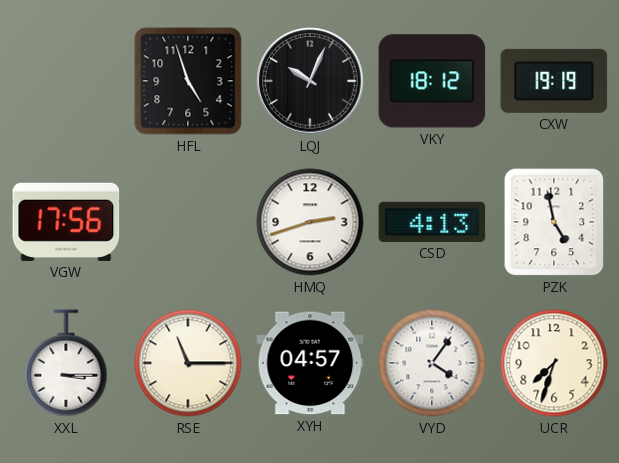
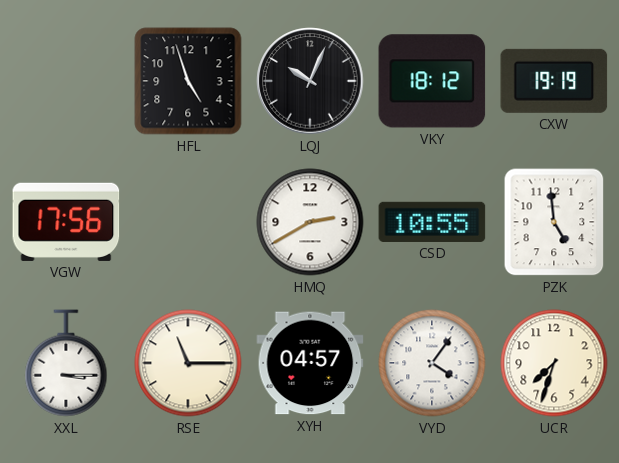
HMQ: 2:42 -> 2:40
CSD: 4:13 -> 10:55
PZK: 4:58 -> 4:59
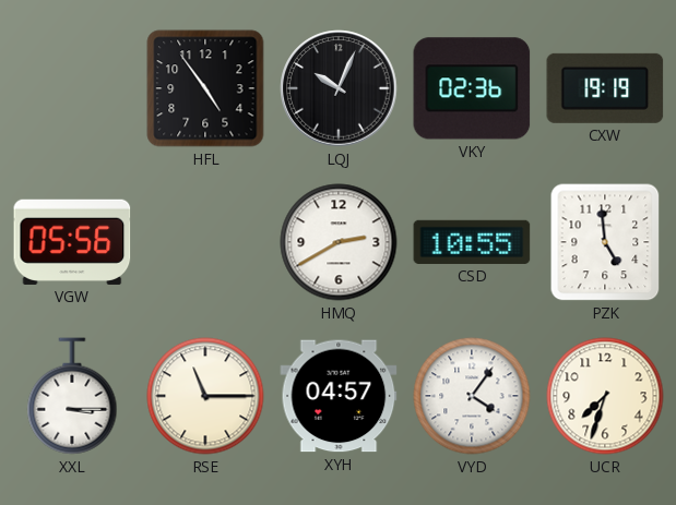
HFL: 4:57 -> 4:54
VKY: 18:12 -> 02:36
VGW: 17:56 -> 05:56
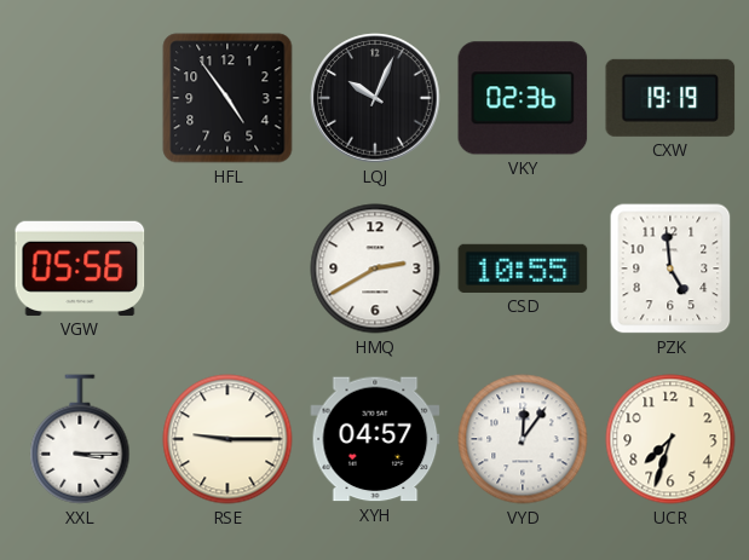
RSE: 11:15 -> 9:15
VYD: 4:06 -> 12:06
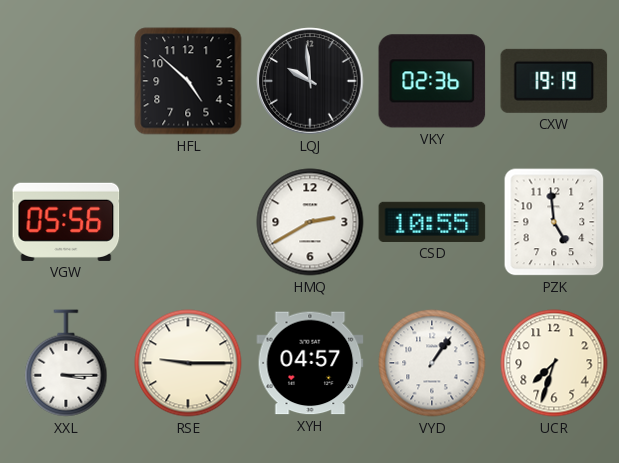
HFL: 4:54 -> 4:52
LQJ: 10:04 -> 9:59
VYD: 12:06 -> 1:06
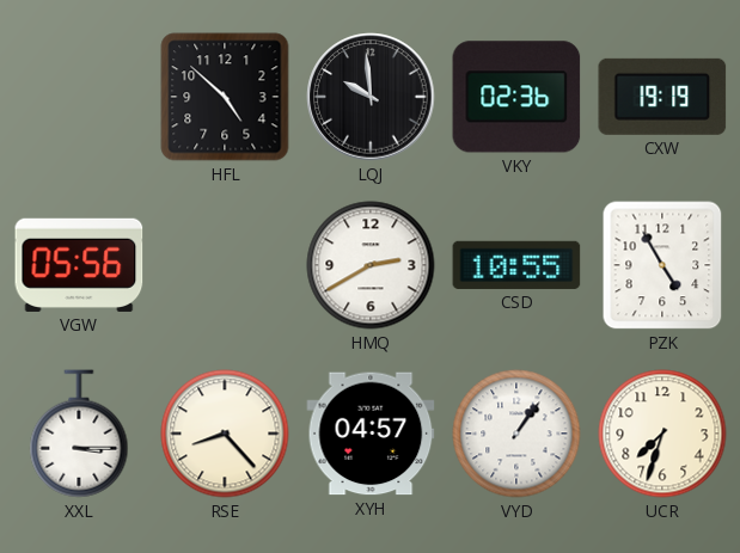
PZK: 4:59 -> 4:55
RSE: 9:15 -> 8:23
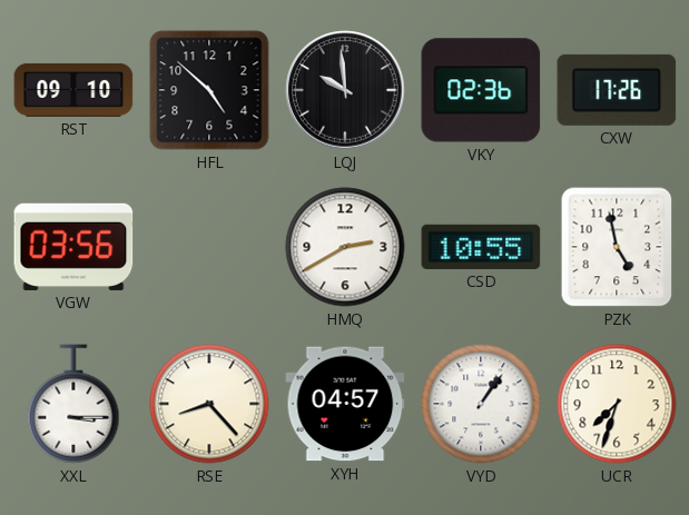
RST: none -> 09:10
CXW: 19:19 -> 17:26
VGW: 05:56 -> 03:56
PZK: 4:55 -> 4:58
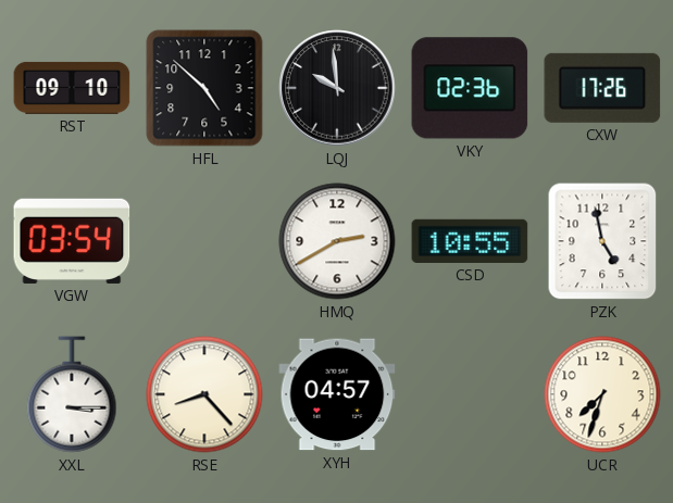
VGW: 03:56 -> 03:54
VYD: 1:06 -> none
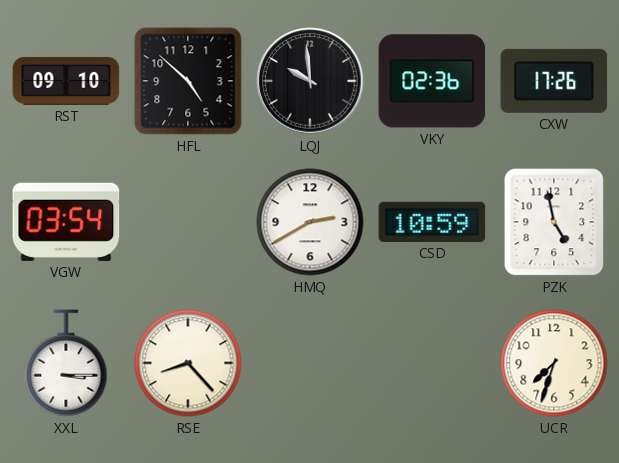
CSD: 10:55 -> 10:59
XYH: 04:57 -> none
